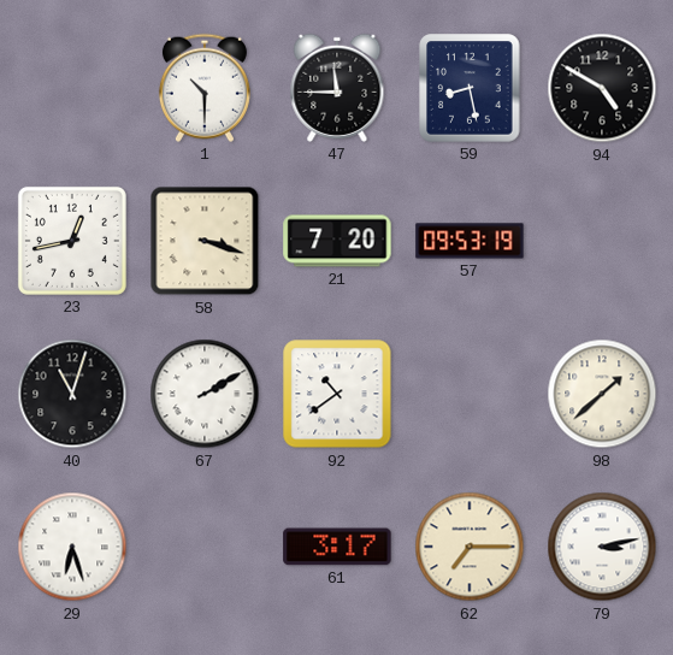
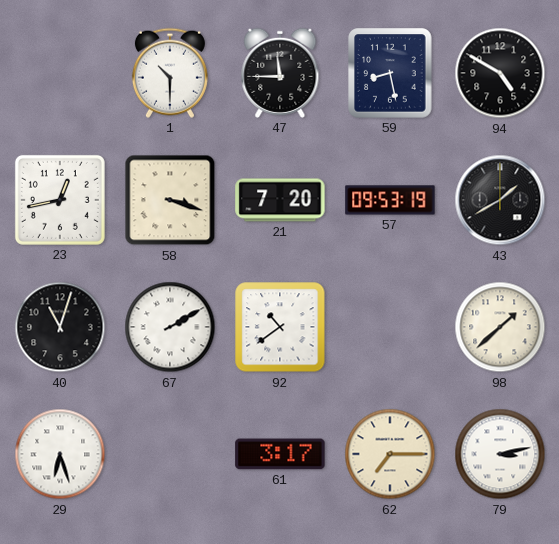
43: none -> 1:40
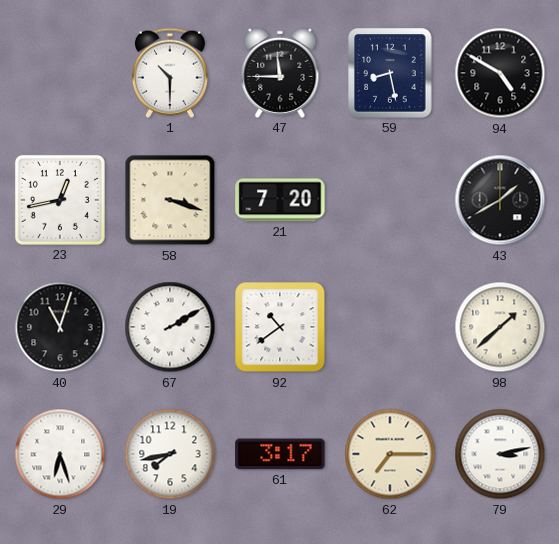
57: 09:53 -> none
19: none -> 7:43
